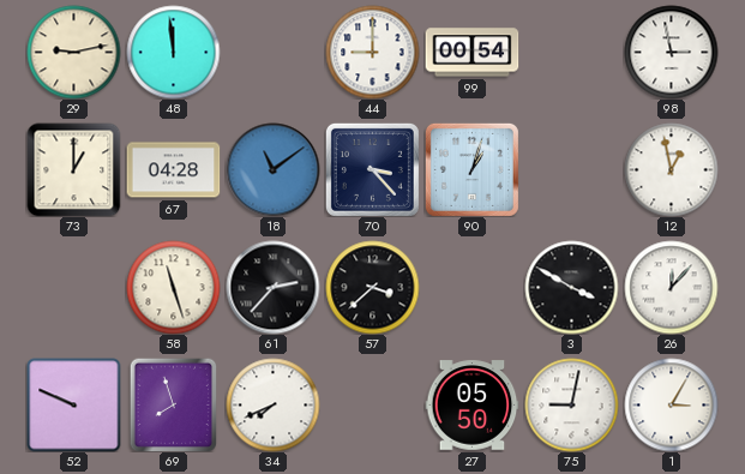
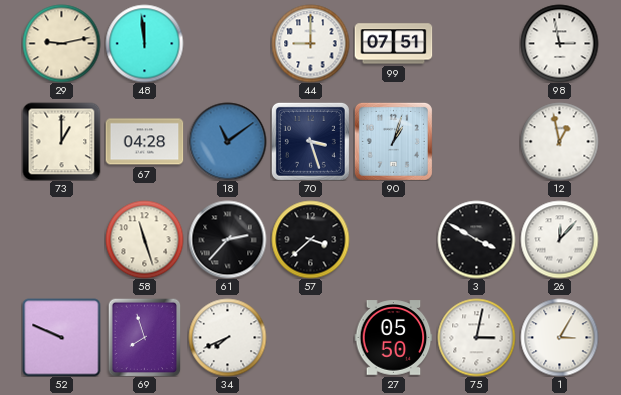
99: 00:54 -> 07:51
70: 3:23 -> 3:27
75: 9:02 -> 3:02
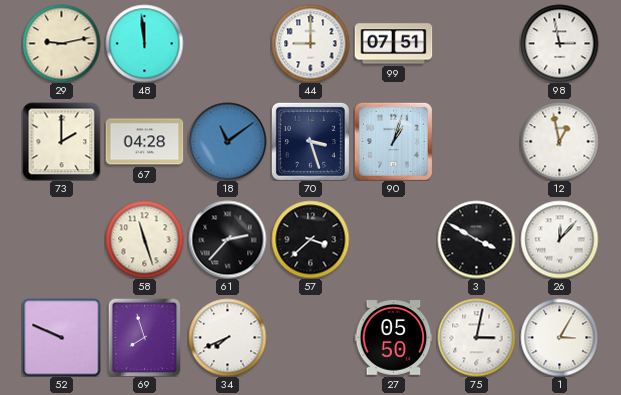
73: 1:00 -> 2:00
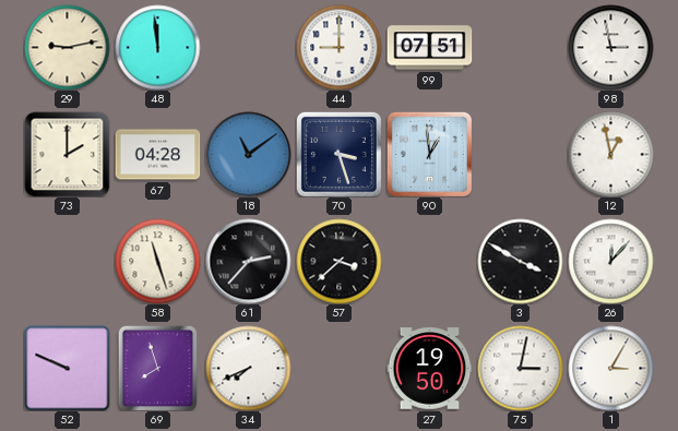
90: 1:03 -> 12:59
27: 05:50 -> 19:50
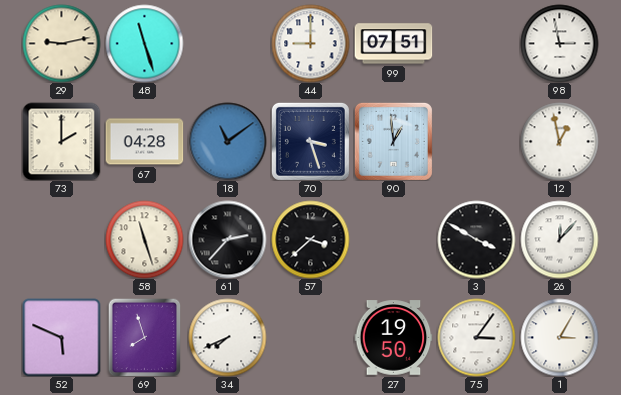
48: 11:59 -> 11:27
52: 9:49 -> 5:49
75: 3:02 -> 3:06
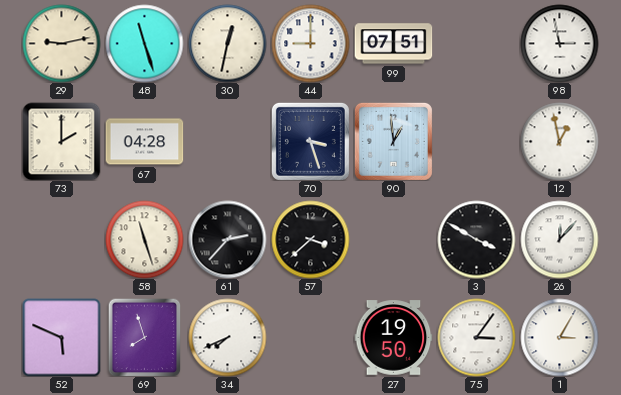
30: none -> 12:32
18: 11:09 -> none
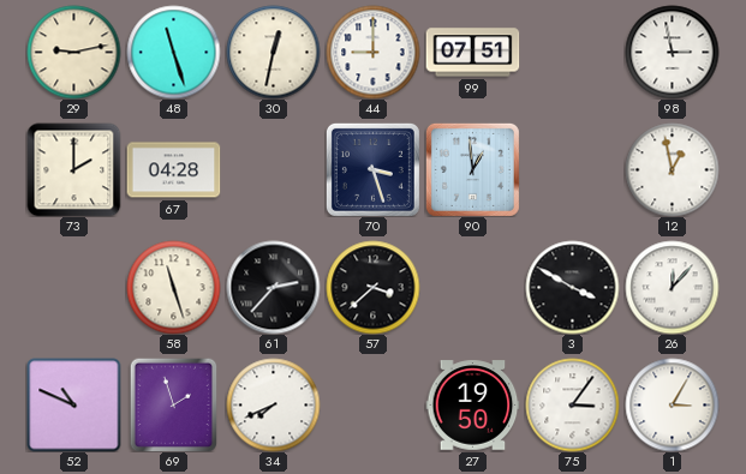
52: 5:49 -> 10:49
69: 7:57 -> 1:57
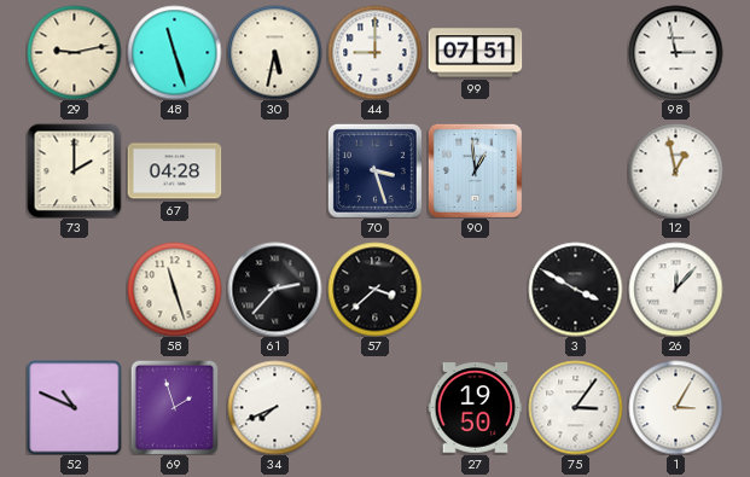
30: 12:32 -> 5:32
